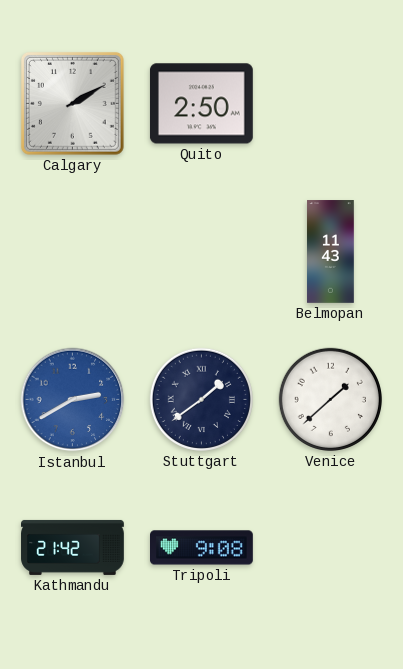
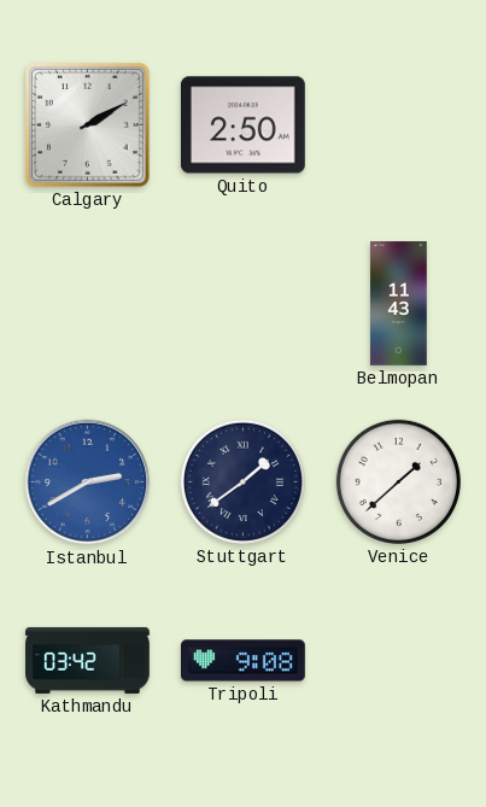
Kathmandu: 21:42 -> 03:42
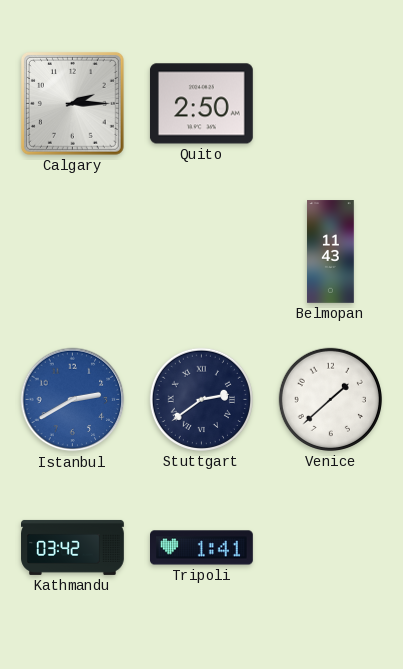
Calgary: 2:10 -> 2:15
Stuttgart: 1:39 -> 2:39
Tripoli: 9:08 -> 1:41
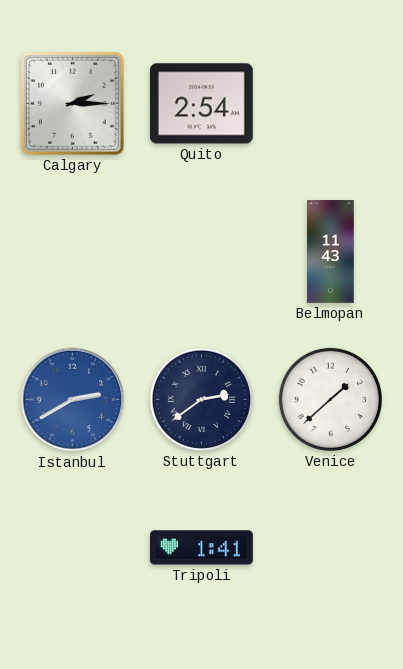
Quito: 2:50 -> 2:54
Kathmandu: 03:42 -> none
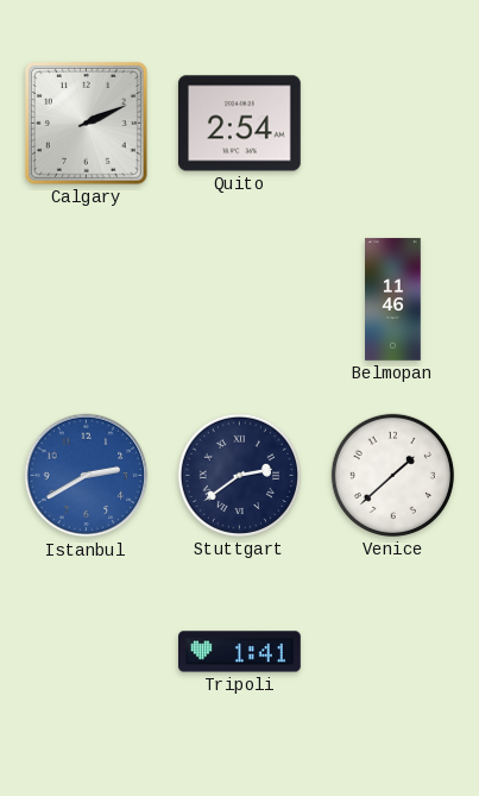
Calgary: 2:15 -> 2:11
Belmopan: 11:43 -> 11:46
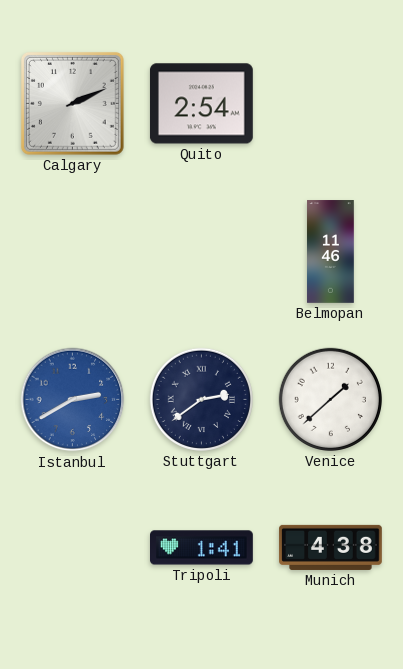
Munich: none -> 4:38
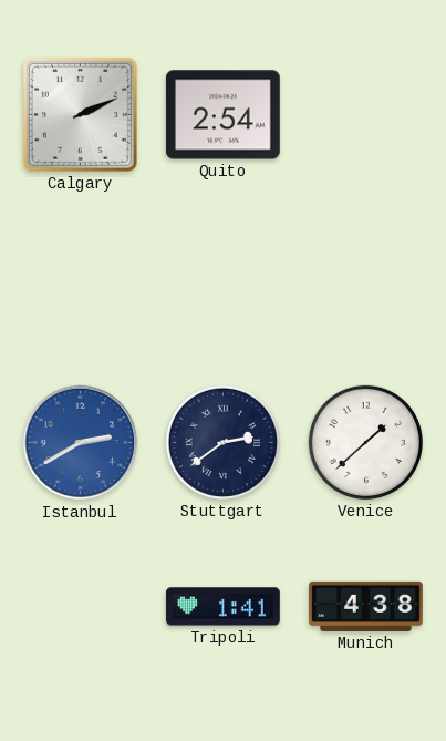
Belmopan: 11:46 -> none
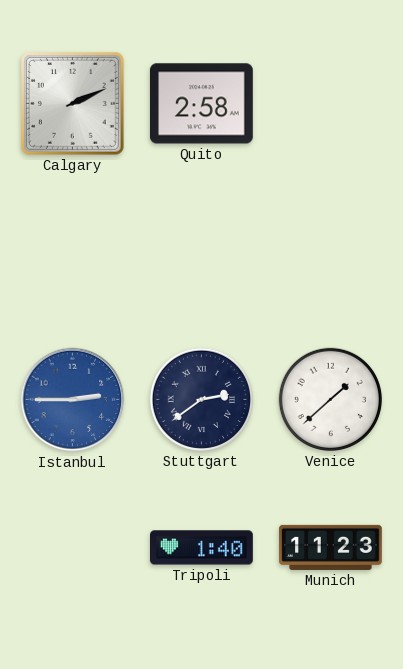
Quito: 2:54 -> 2:58
Istanbul: 2:40 -> 2:45
Tripoli: 1:41 -> 1:40
Munich: 4:38 -> 11:23
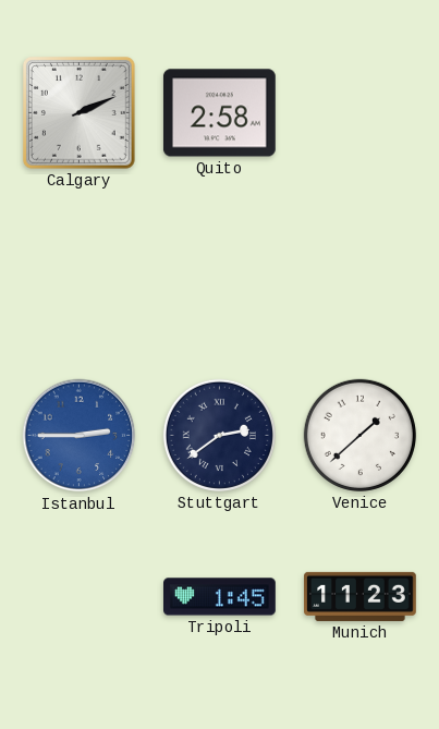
Tripoli: 1:40 -> 1:45
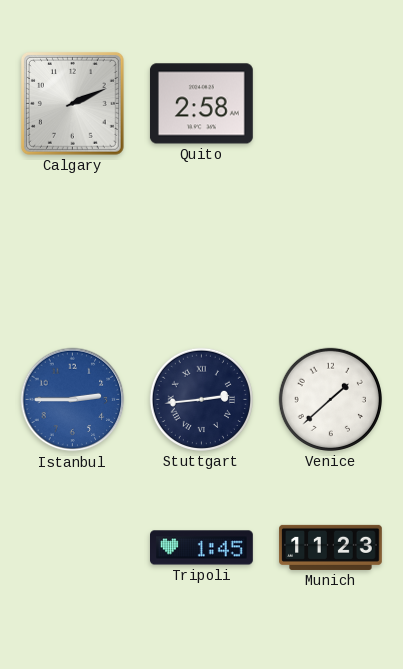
Stuttgart: 2:39 -> 2:44
